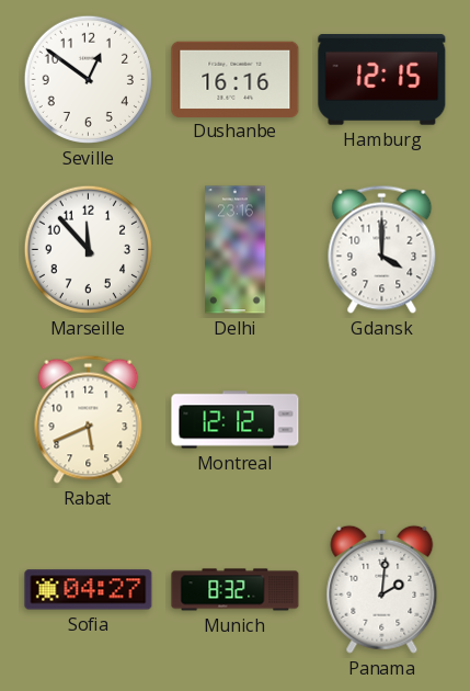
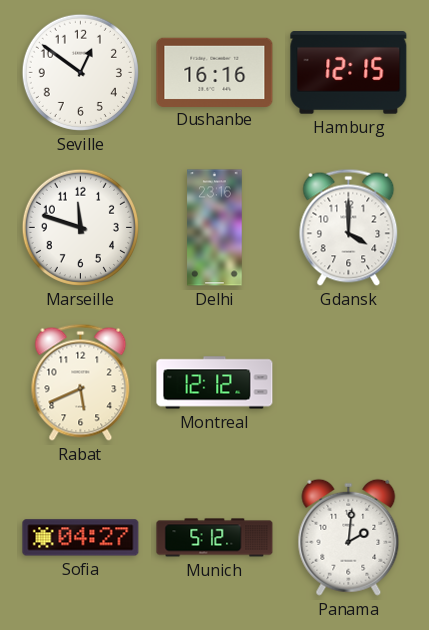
Marseille: 11:53 -> 11:48
Munich: 8:32 -> 5:12
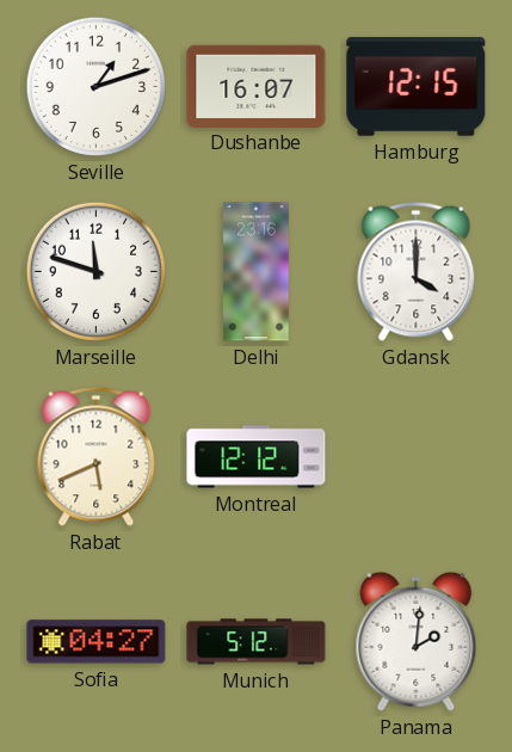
Seville: 12:51 -> 1:12
Dushanbe: 16:16 -> 16:07
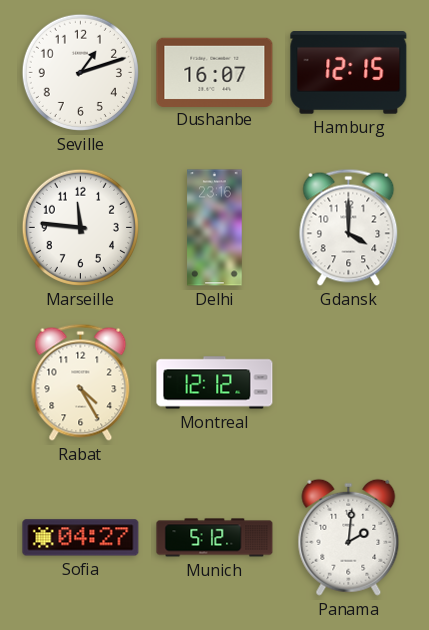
Marseille: 11:48 -> 11:46
Rabat: 5:41 -> 4:25
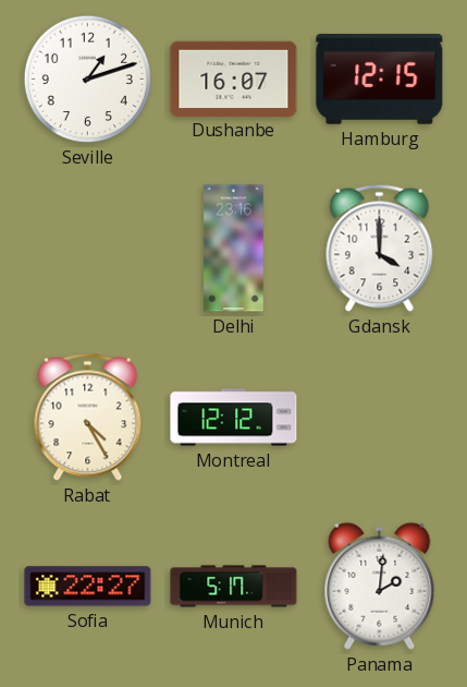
Marseille: 11:46 -> none
Sofia: 04:27 -> 22:27
Munich: 5:12 -> 5:17
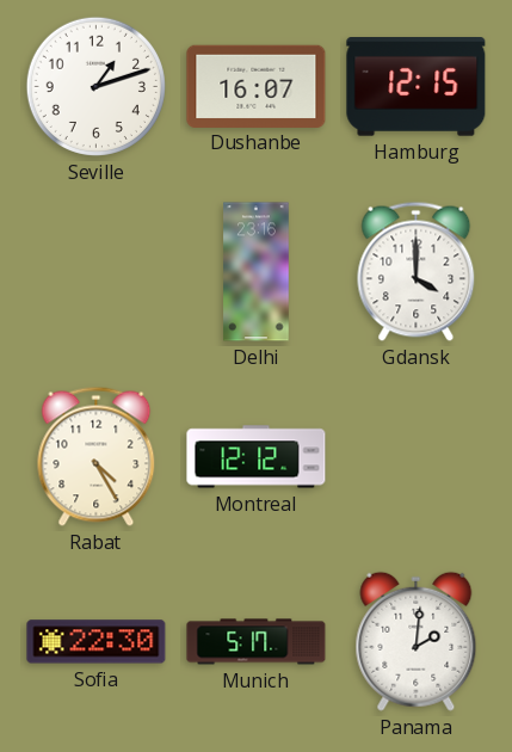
Sofia: 22:27 -> 22:30
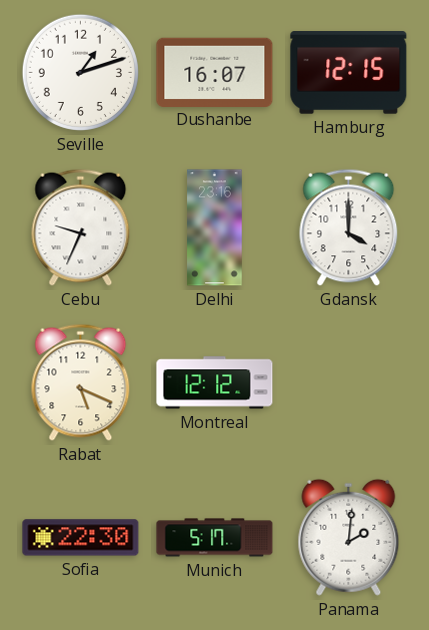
Cebu: none -> 9:34
Rabat: 4:25 -> 5:19
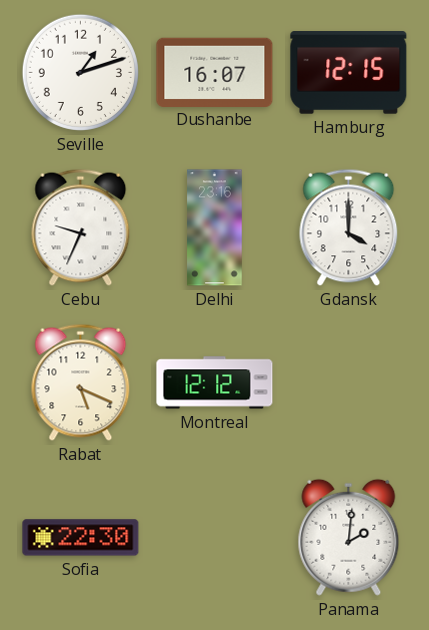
Munich: 5:17 -> none
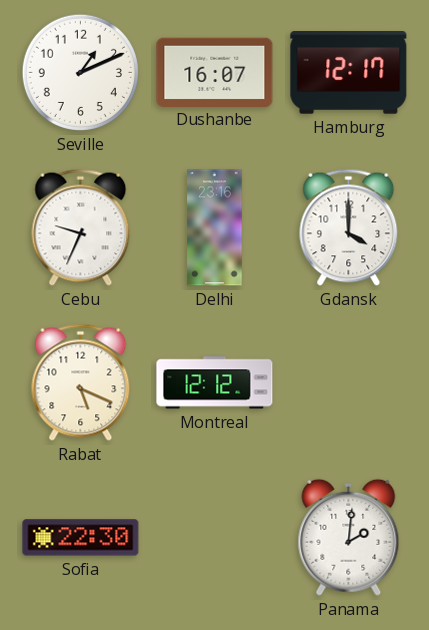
Seville: 1:12 -> 1:11
Hamburg: 12:15 -> 12:17
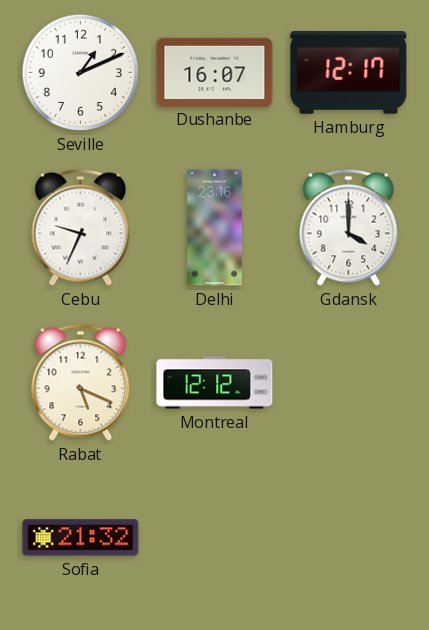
Sofia: 22:30 -> 21:32
Panama: 2:01 -> none
